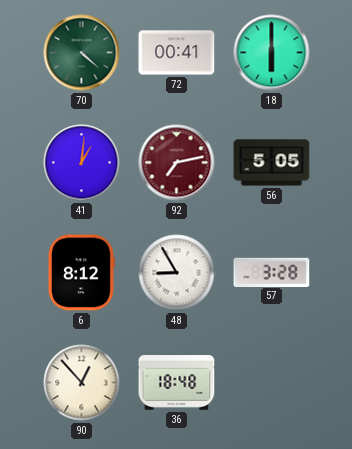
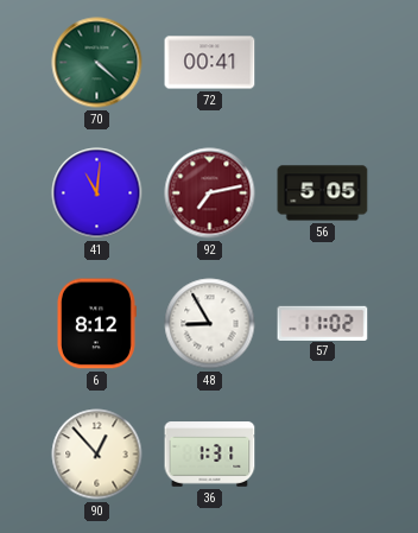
18: 6:00 -> none
41: 1:01 -> 11:01
57: 3:28 -> 11:02
36: 18:48 -> 1:31
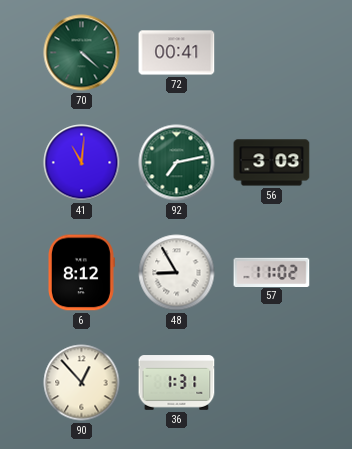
92 dial: burgundy -> green
56: 5:05 -> 3:03
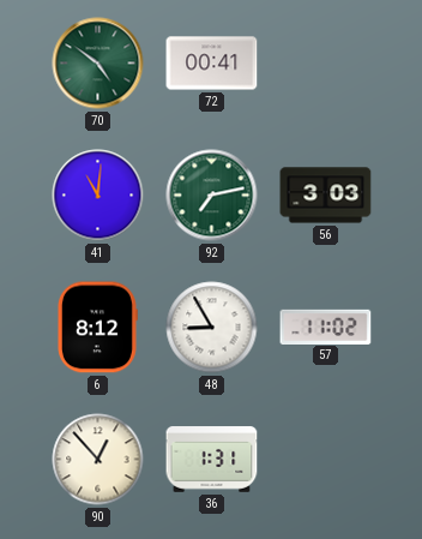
70: 4:22 -> 4:51
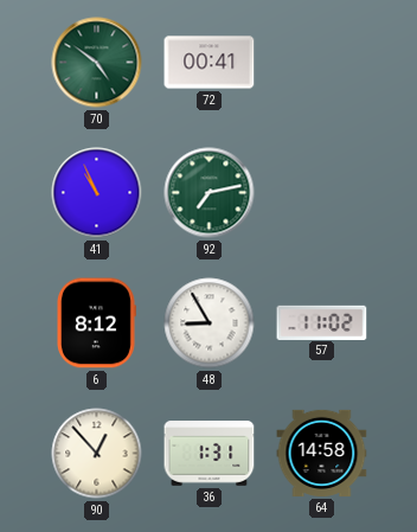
41: 11:01 -> 10:56
56: 3:03 -> none
64: none -> 14:58
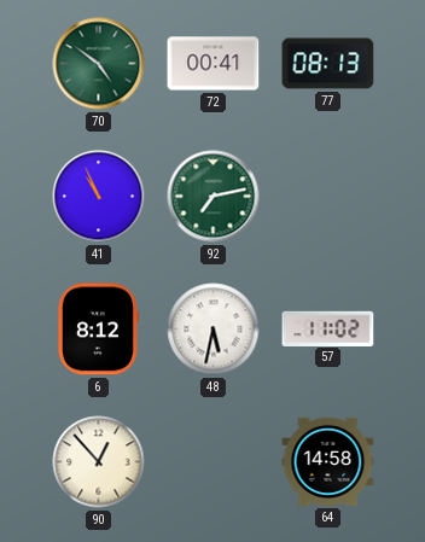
77: none -> 08:13
48: 8:55 -> 5:32
36: 1:31 -> none
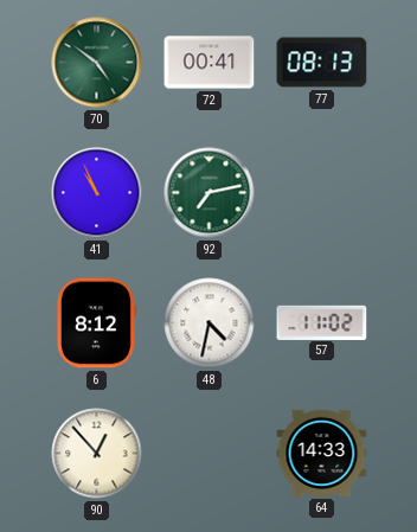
48: 5:32 -> 4:32
64: 14:58 -> 14:33
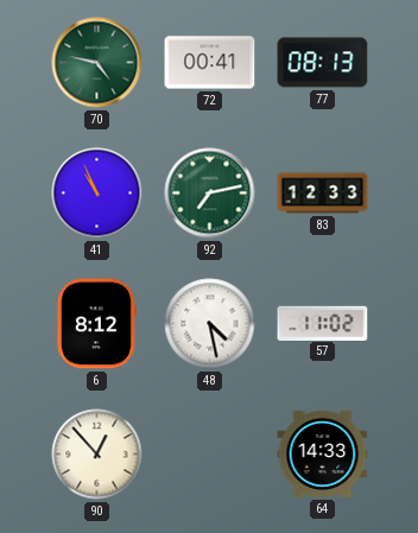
70: 4:51 -> 4:47
83: none -> 12:33
48: 4:32 -> 4:28
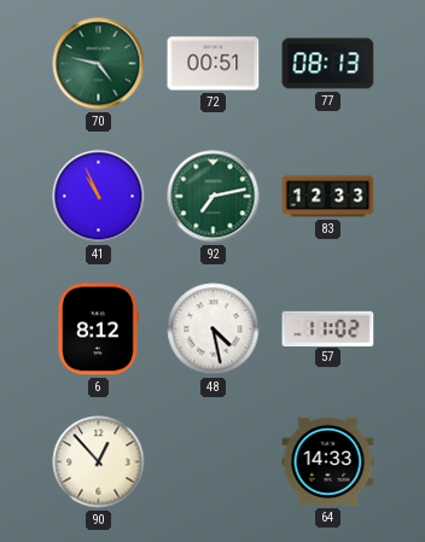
72: 00:41 -> 00:51
